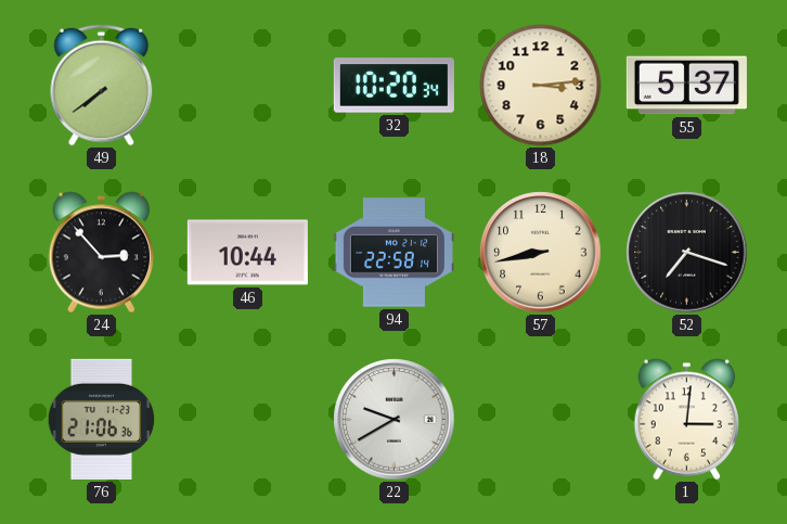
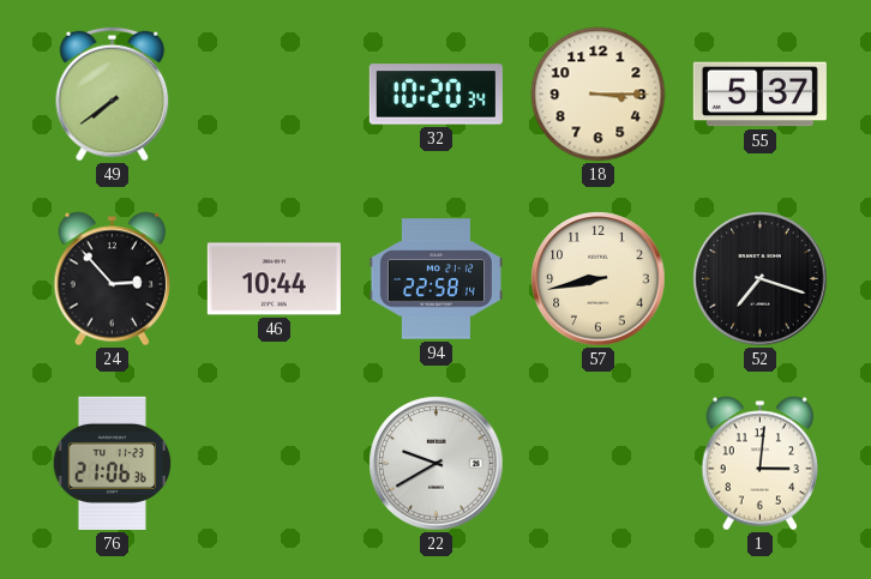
18: 3:14 -> 3:15
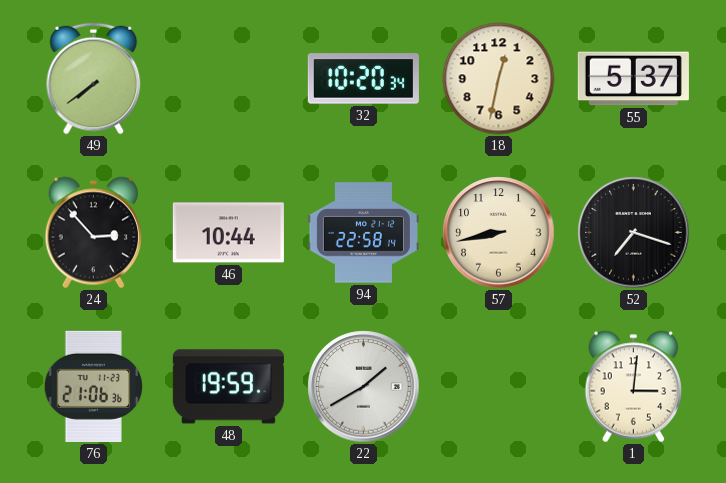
18: 3:15 -> 12:32
48: none -> 19:59
22: 9:40 -> 1:40
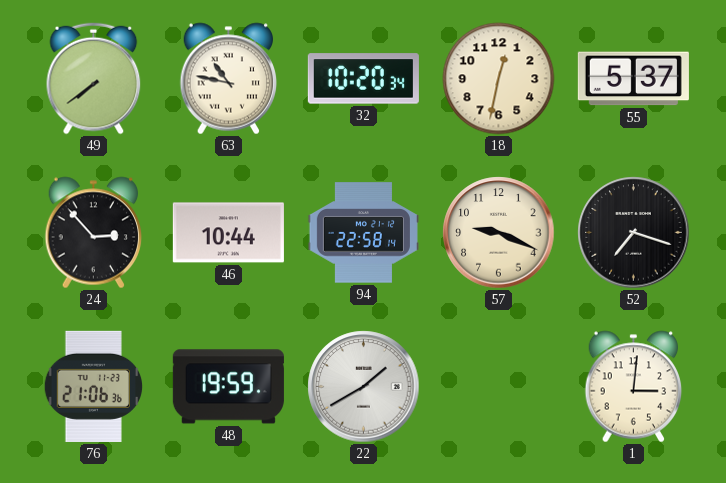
63: none -> 10:47
57: 8:43 -> 9:19
